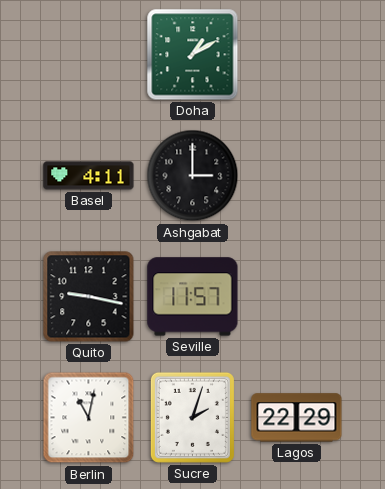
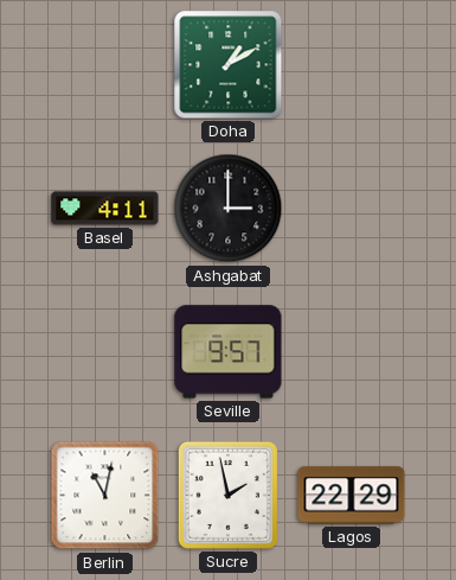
Quito: 9:17 -> none
Seville: 11:57 -> 9:57
Sucre: 2:03 -> 1:58
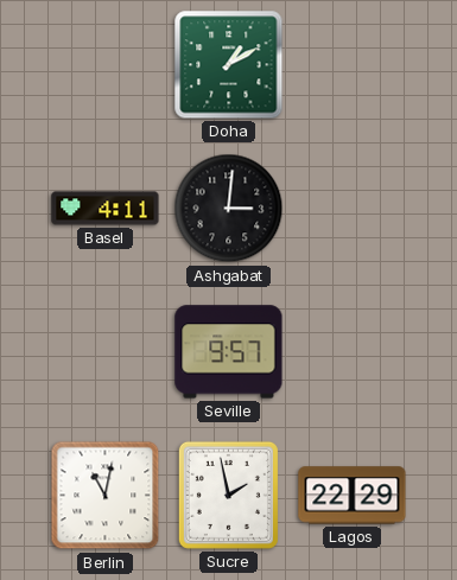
Ashgabat: 3:00 -> 3:01
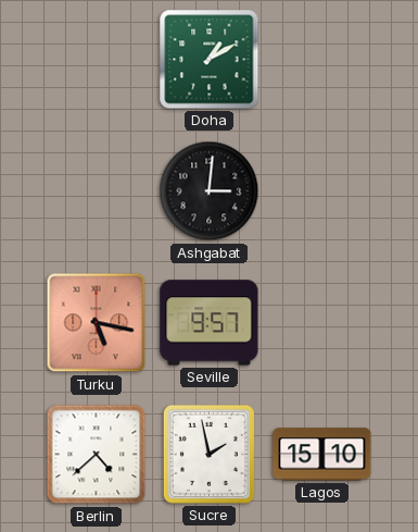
Basel: 4:11 -> none
Turku: none -> 5:17
Berlin: 11:02 -> 4:38
Lagos: 22:29 -> 15:10
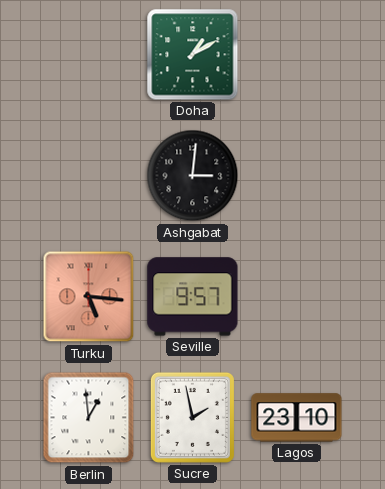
Turku: 5:17 -> 5:16
Berlin: 4:38 -> 12:59
Lagos: 15:10 -> 23:10
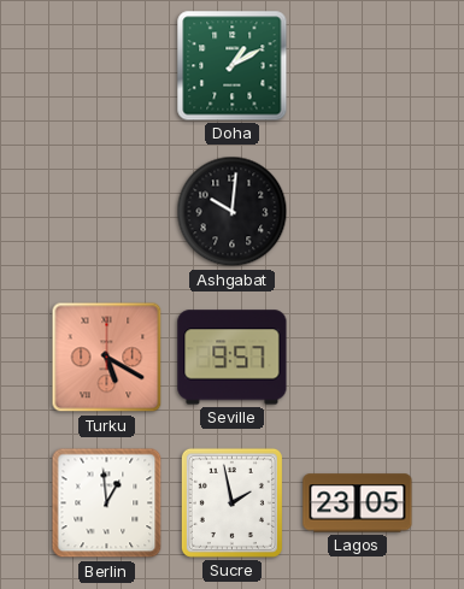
Ashgabat: 3:01 -> 10:01
Turku: 5:16 -> 5:20
Lagos: 23:10 -> 23:05
